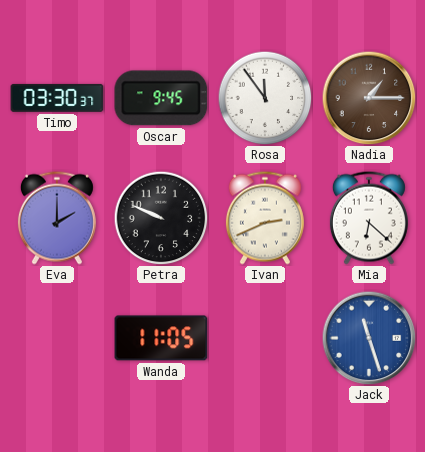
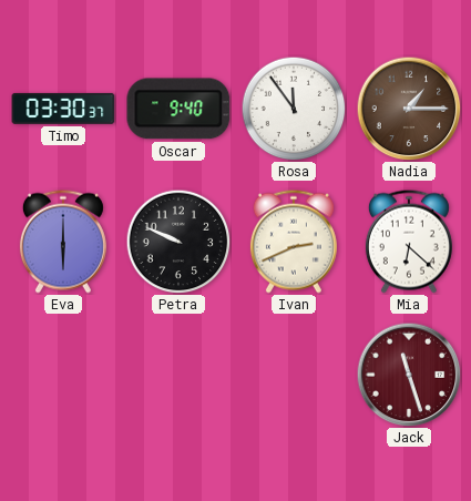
Oscar: 9:45 -> 9:40
Eva: 2:00 -> 6:00
Wanda: 11:05 -> none
Jack dial: blue -> burgundy
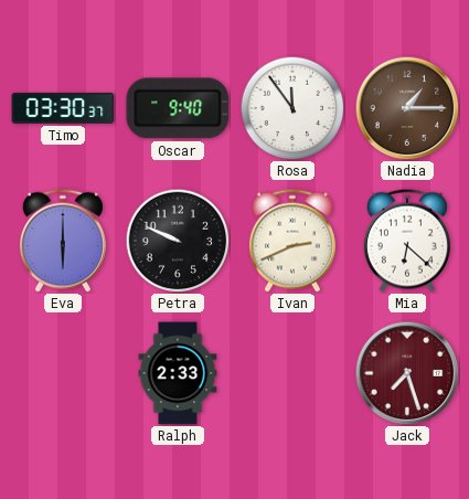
Ralph: none -> 2:33
Jack: 11:27 -> 7:27
